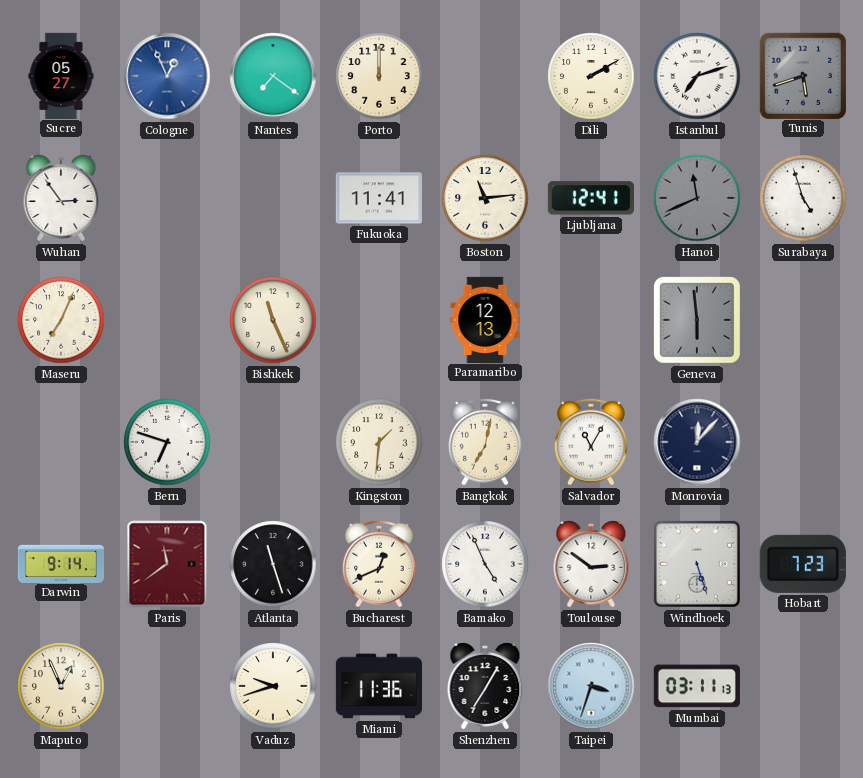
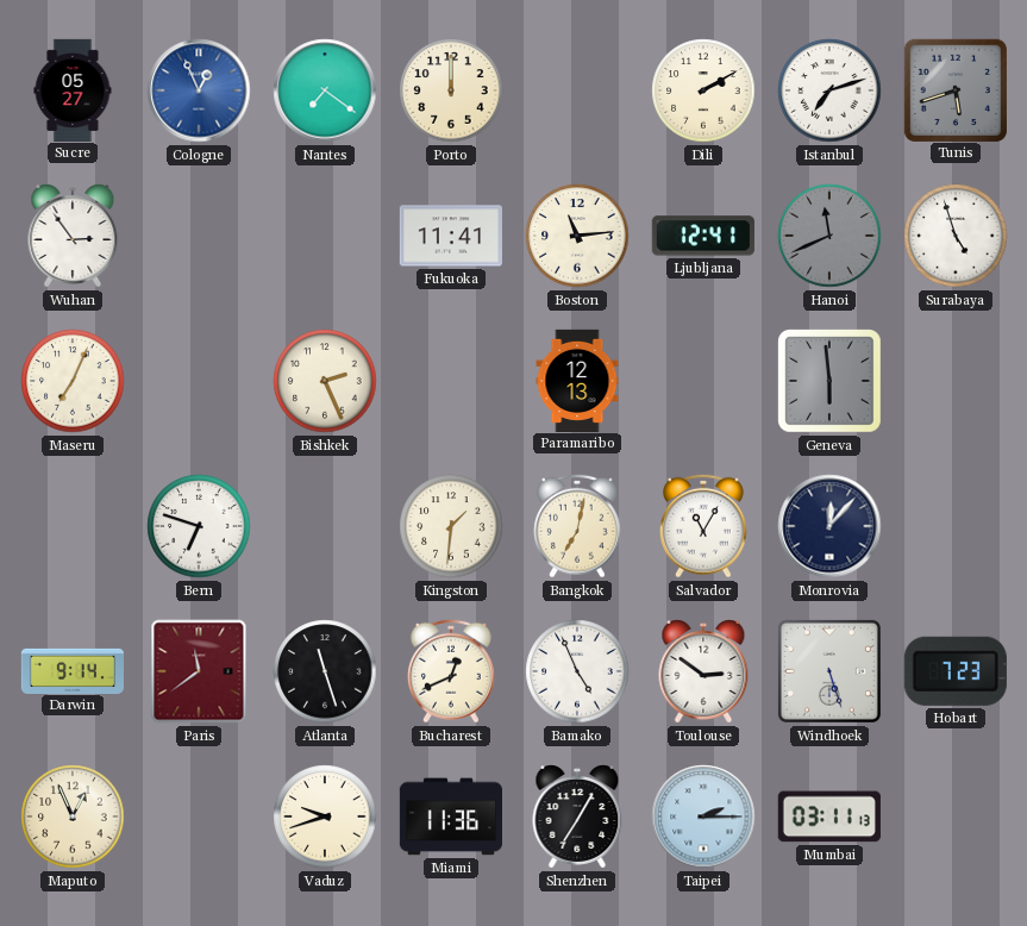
Bishkek: 11:26 -> 2:26
Taipei: 3:33 -> 2:15
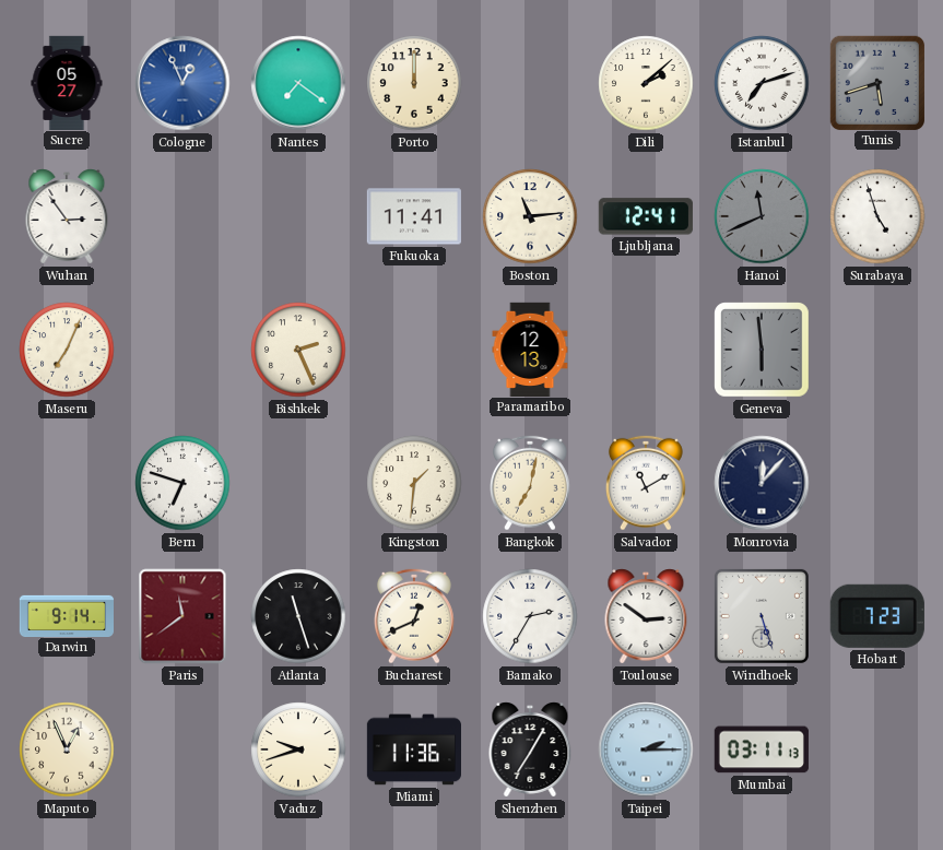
Dili: 2:10 -> 2:08
Salvador: 11:05 -> 11:10
Bamako: 4:56 -> 2:35
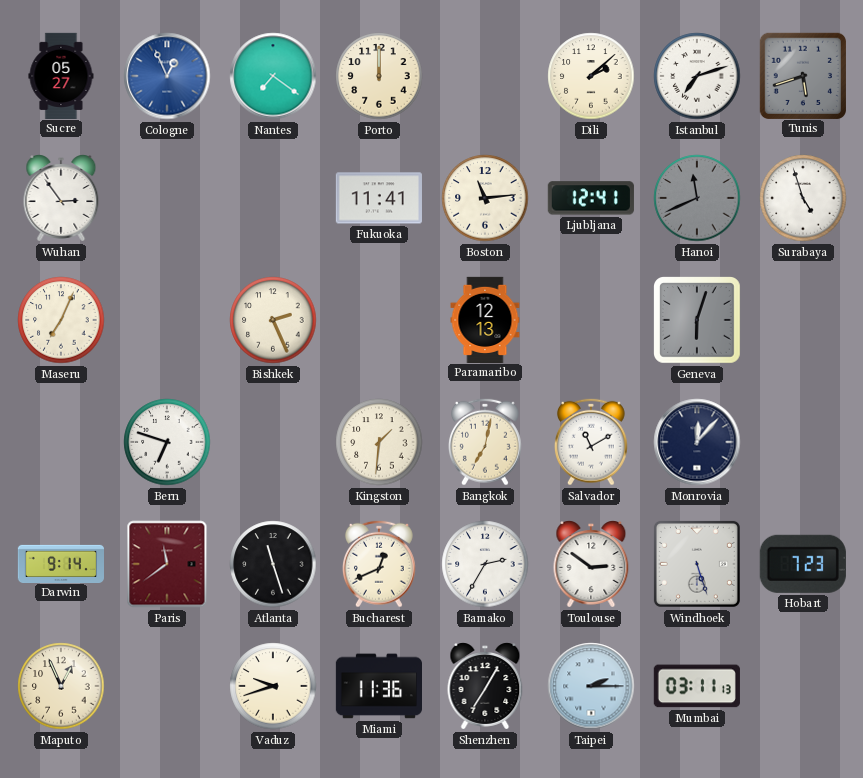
Geneva: 5:59 -> 6:03
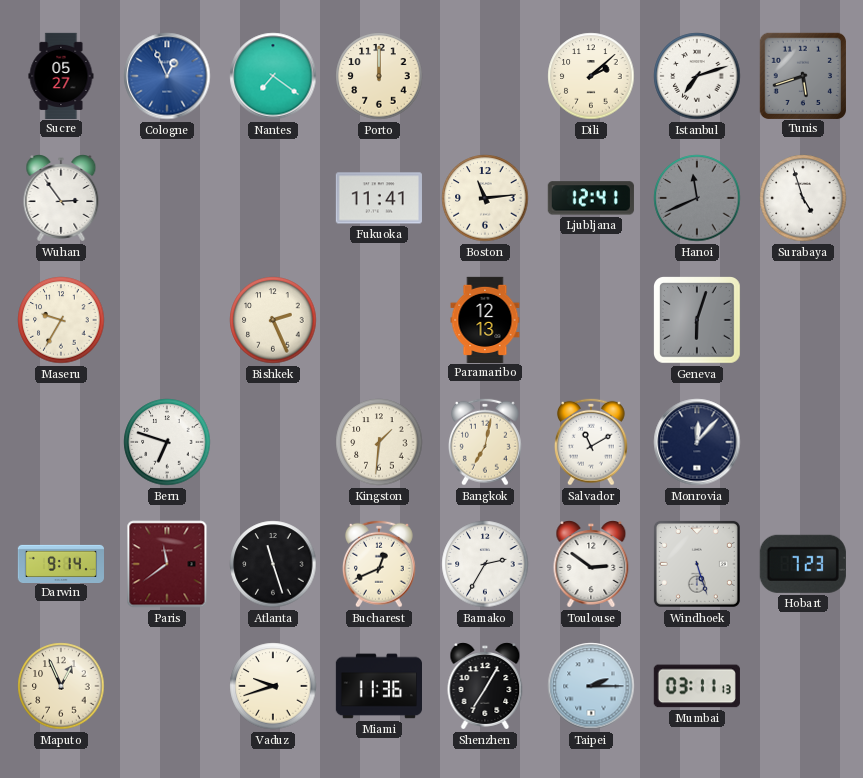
Maseru: 7:04 -> 9:35
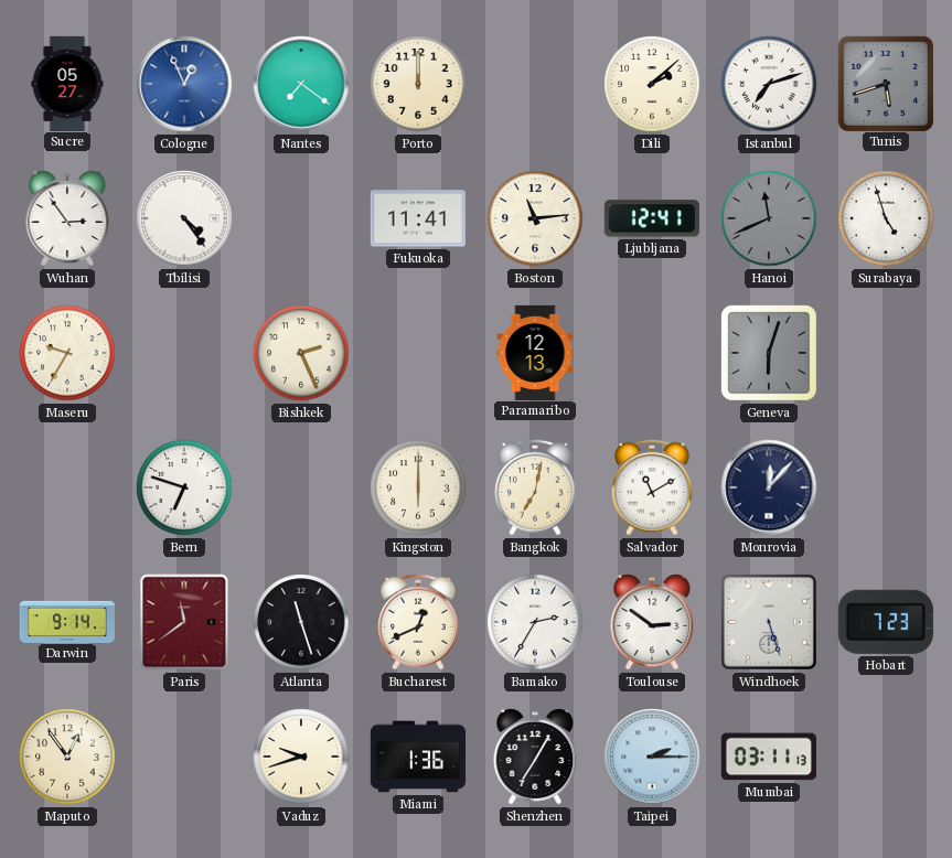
Tbilisi: none -> 4:24
Kingston: 1:31 -> 6:00
Maputo: 12:56 -> 12:54
Miami: 11:36 -> 1:36
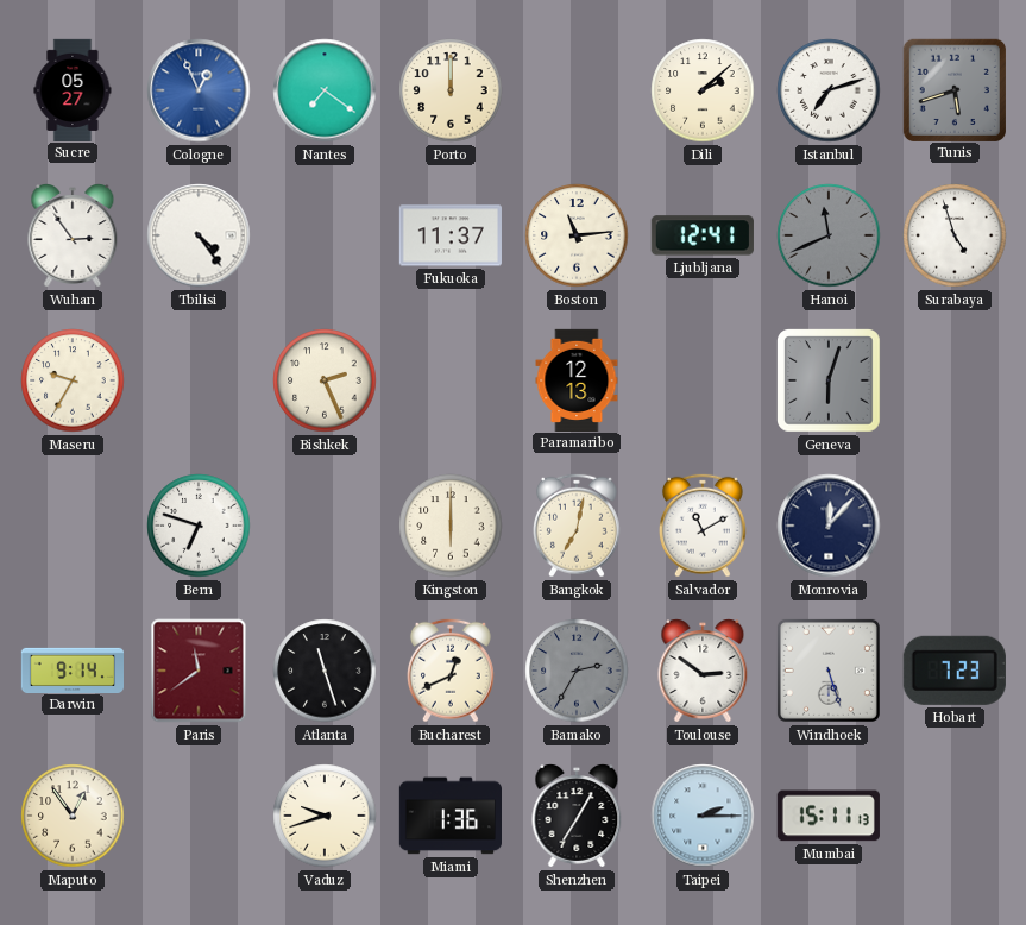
Fukuoka: 11:41 -> 11:37
Bamako dial: white -> grey
Mumbai: 03:11 -> 15:11
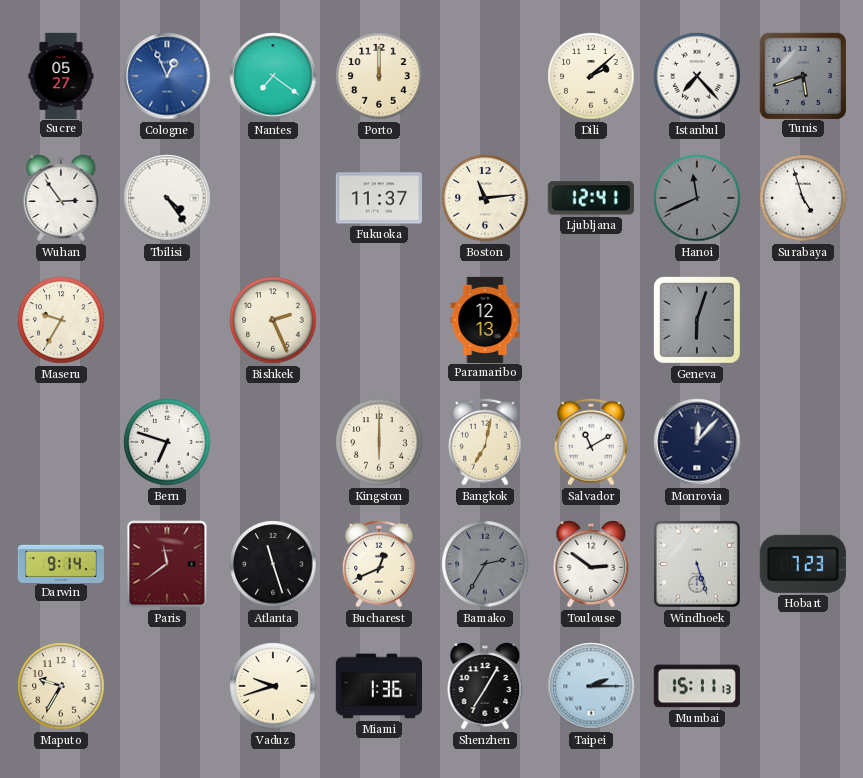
Istanbul: 7:12 -> 7:23
Maputo: 12:54 -> 9:35
